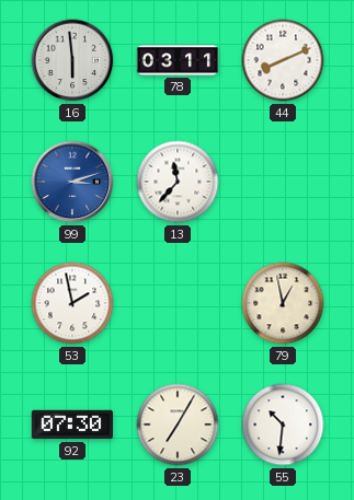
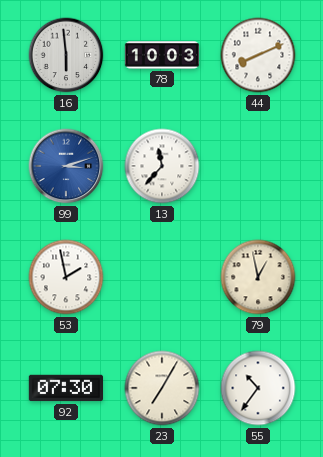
78: 03:11 -> 10:03
55: 10:31 -> 10:36
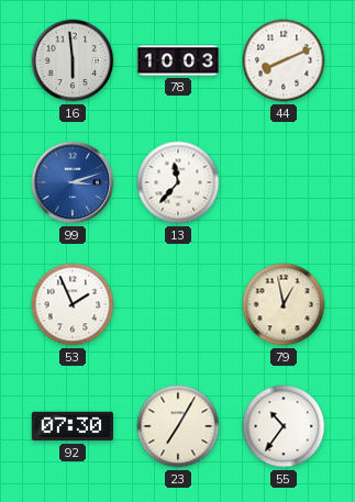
53: 1:58 -> 1:56
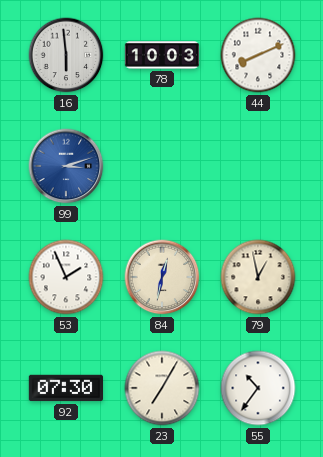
13: 11:37 -> none
84: none -> 12:32
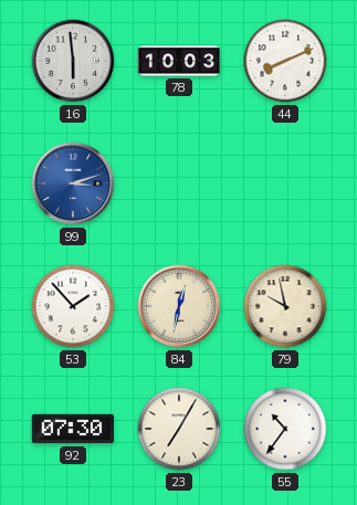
53: 1:56 -> 1:53
79: 12:58 -> 9:58
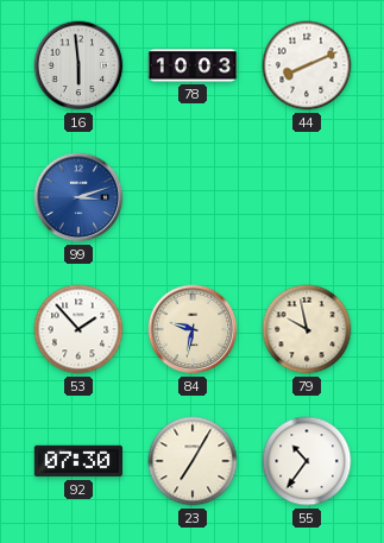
84: 12:32 -> 9:32
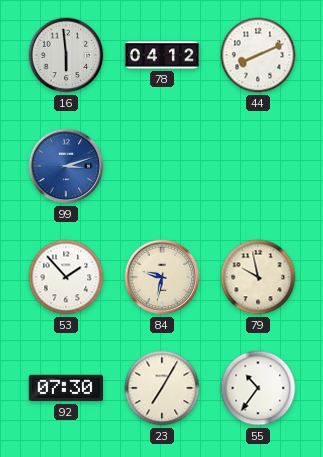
78: 10:03 -> 04:12
